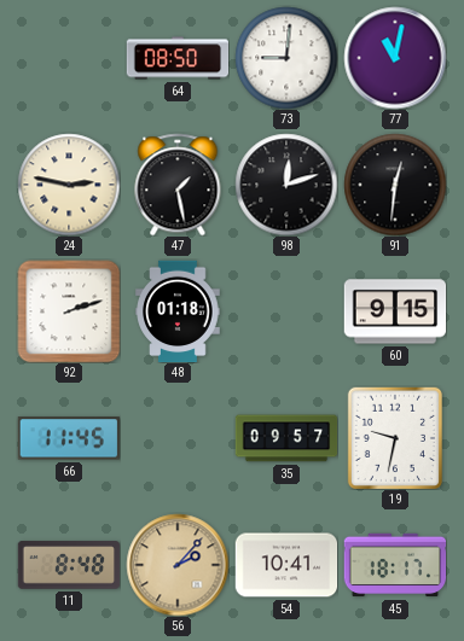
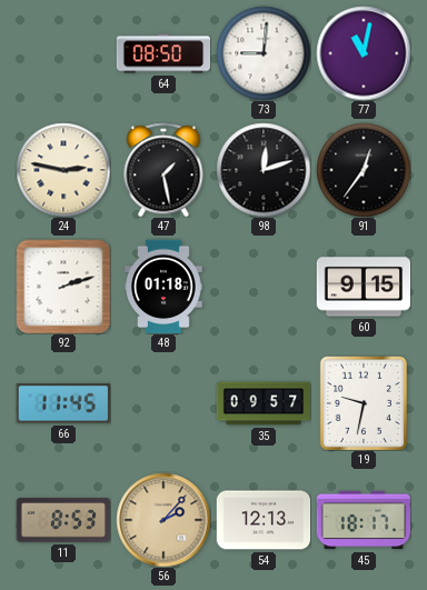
91: 12:31 -> 12:36
11: 8:48 -> 8:53
54: 10:41 -> 12:13
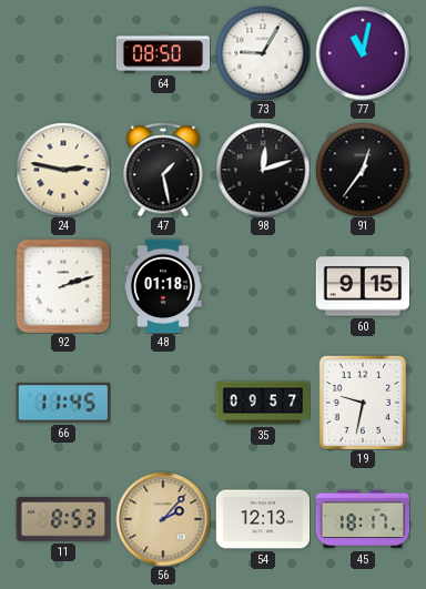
73: 9:01 -> 9:05
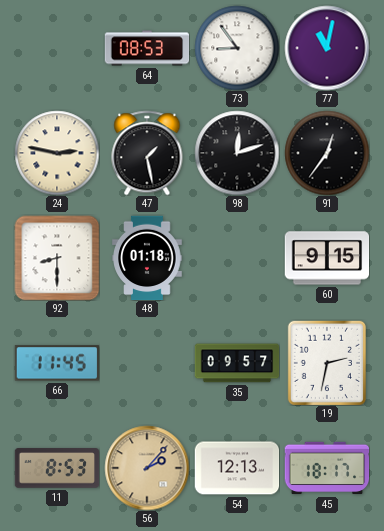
64: 08:50 -> 08:53
73: 9:05 -> 8:54
92: 2:12 -> 8:30
19: 9:32 -> 2:32
